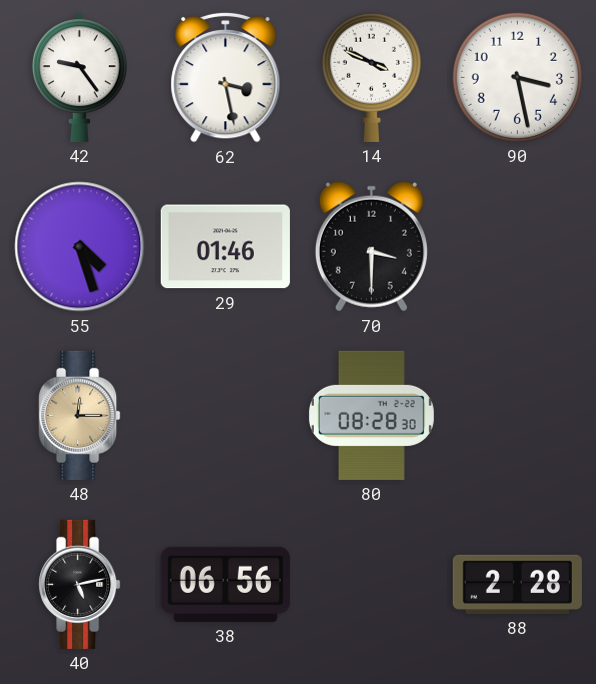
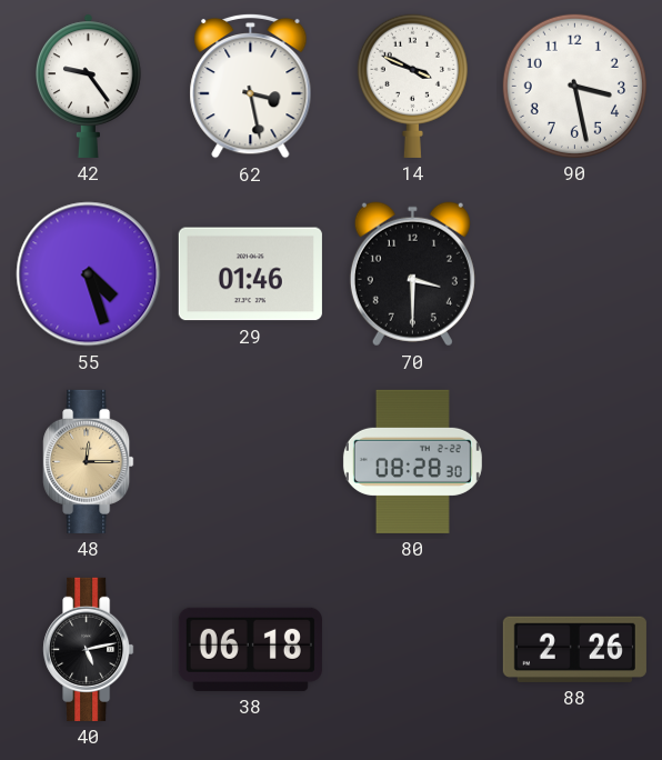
38: 06:56 -> 06:18
88: 2:28 -> 2:26
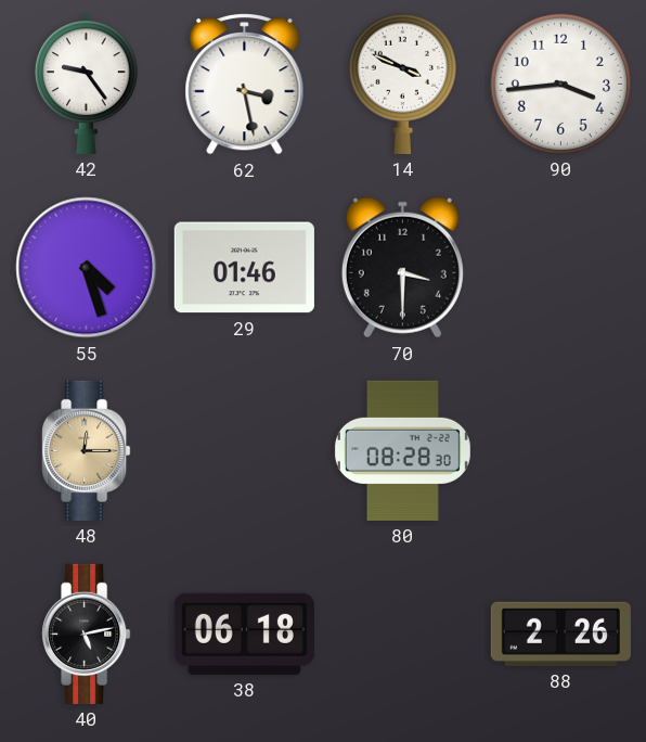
90: 3:28 -> 3:44
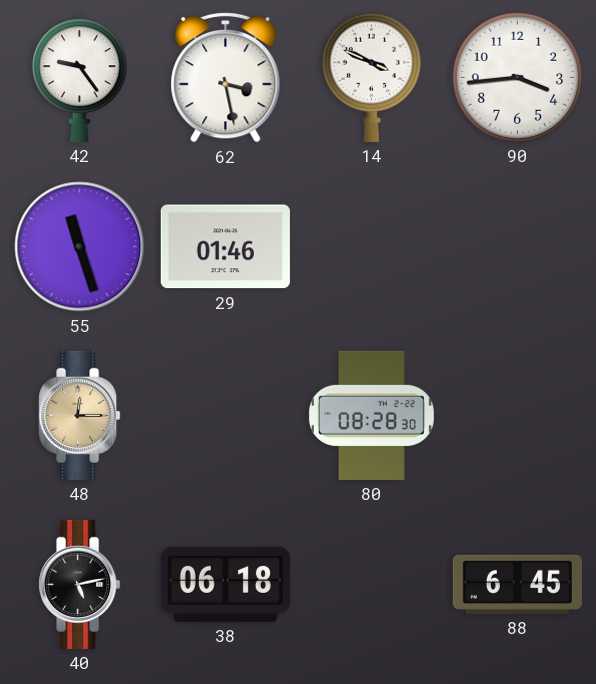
55: 4:27 -> 11:27
70: 3:30 -> none
88: 2:26 -> 6:45
